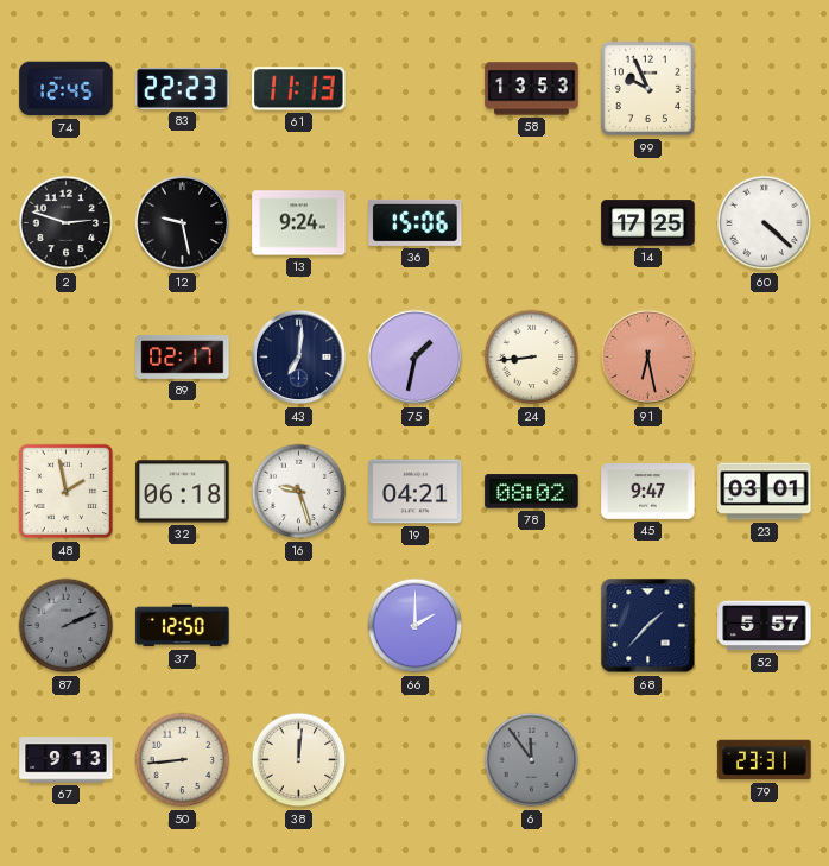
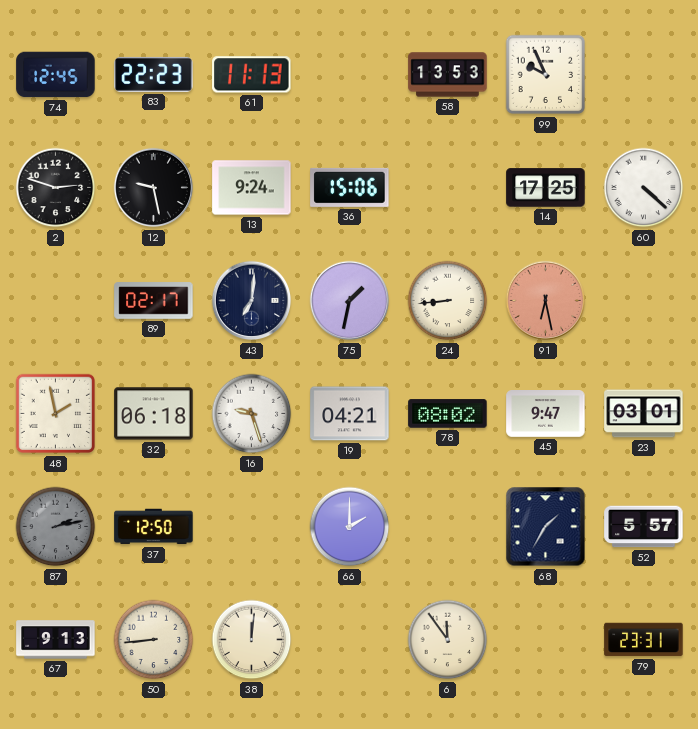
87: 2:11 -> 2:13
68: 1:37 -> 1:35
6 dial: grey -> cream
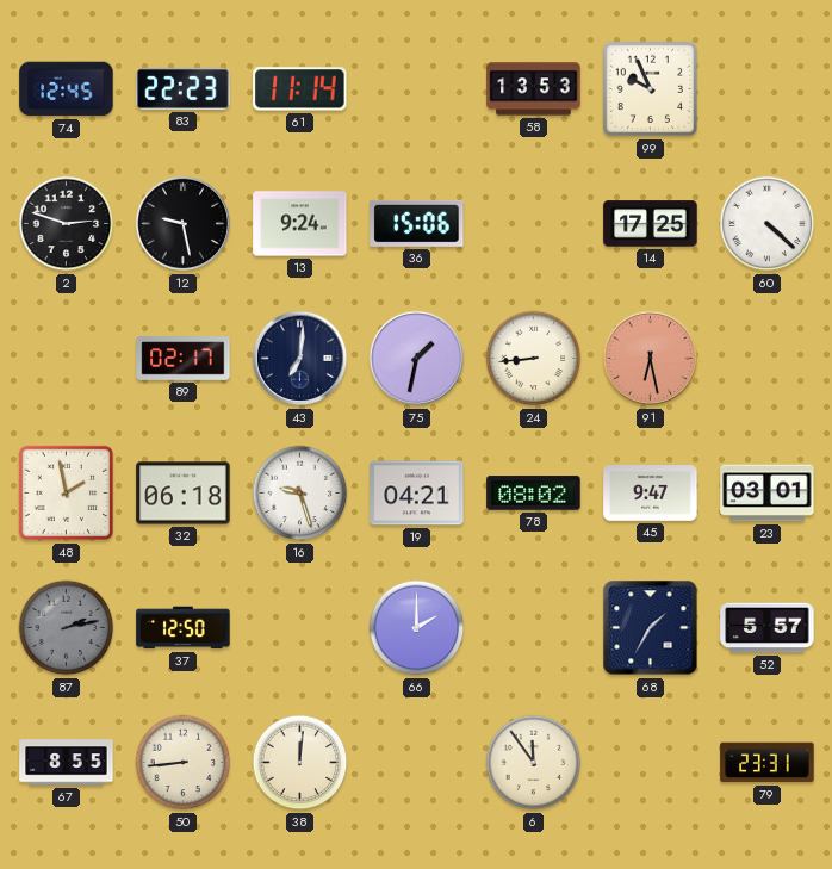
61: 11:13 -> 11:14
67: 9:13 -> 8:55
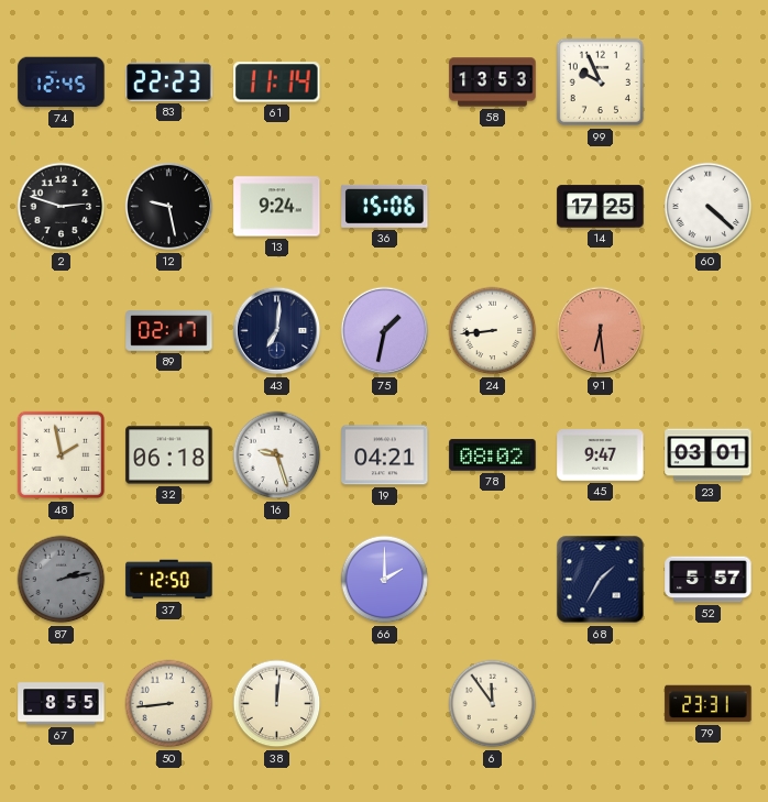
91: 6:28 -> 6:29
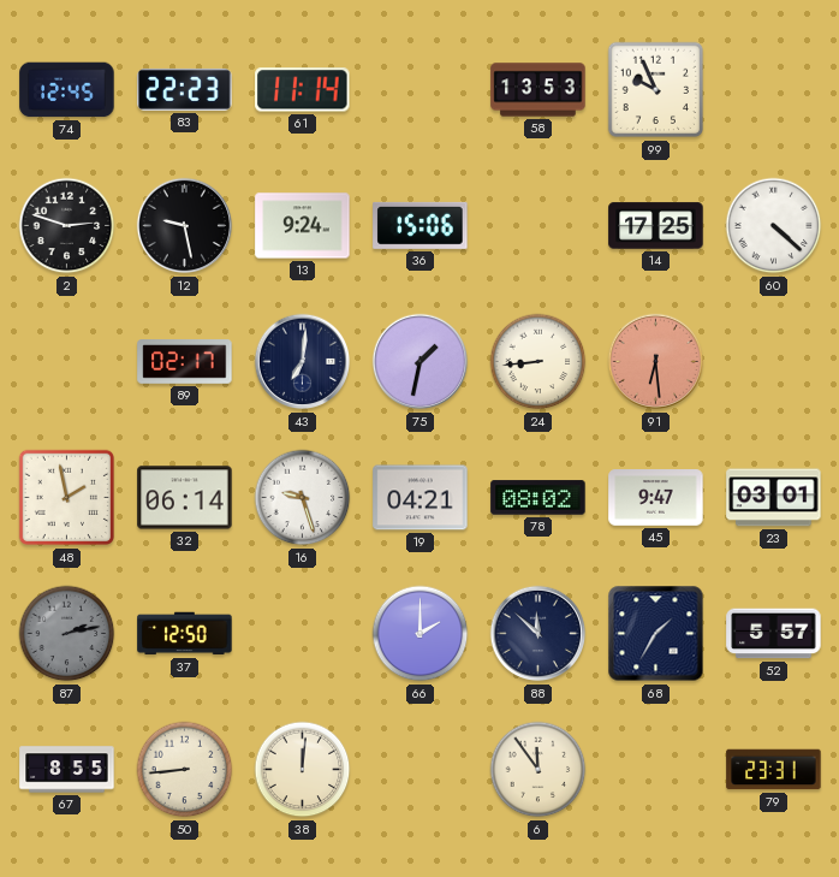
32: 06:18 -> 06:14
88: none -> 11:52
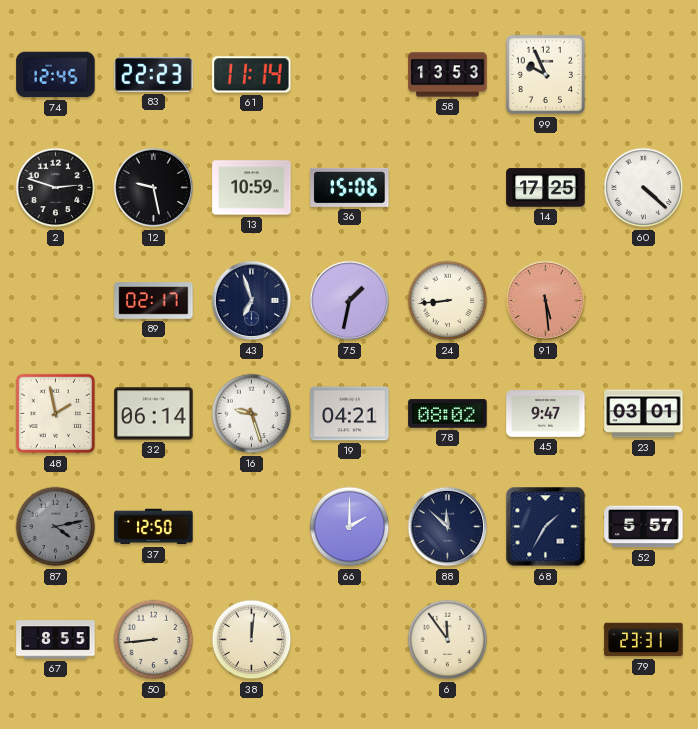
13: 9:24 -> 10:59
43: 7:01 -> 6:57
91: 6:29 -> 5:29
87: 2:13 -> 4:13
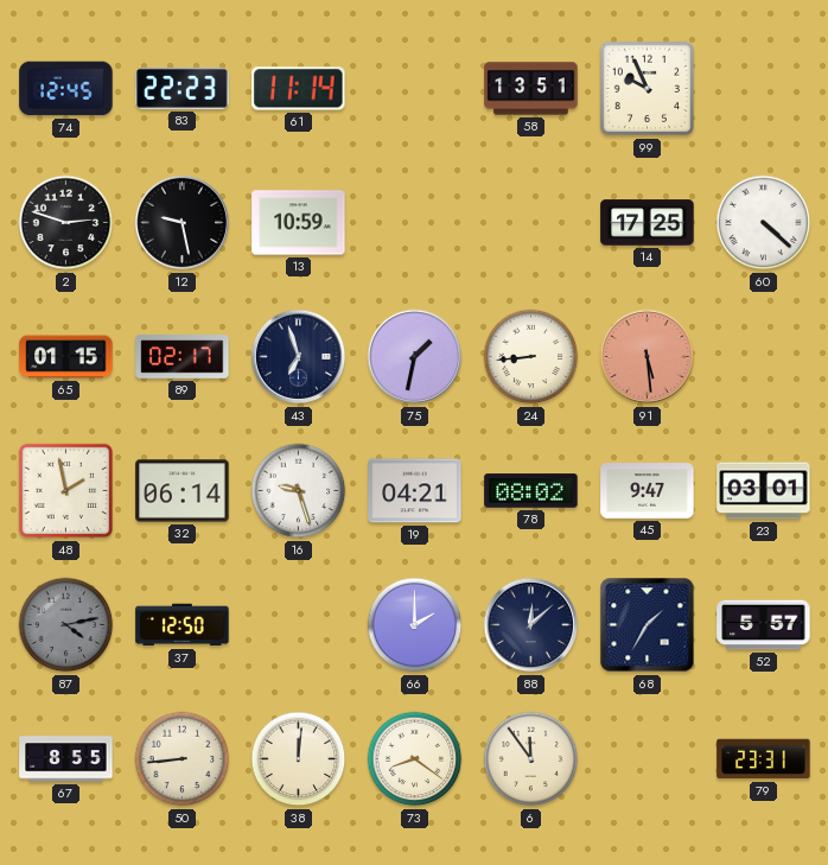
58: 13:53 -> 13:51
36: 15:06 -> none
65: none -> 01:15
88: 11:52 -> 12:08
73: none -> 8:21
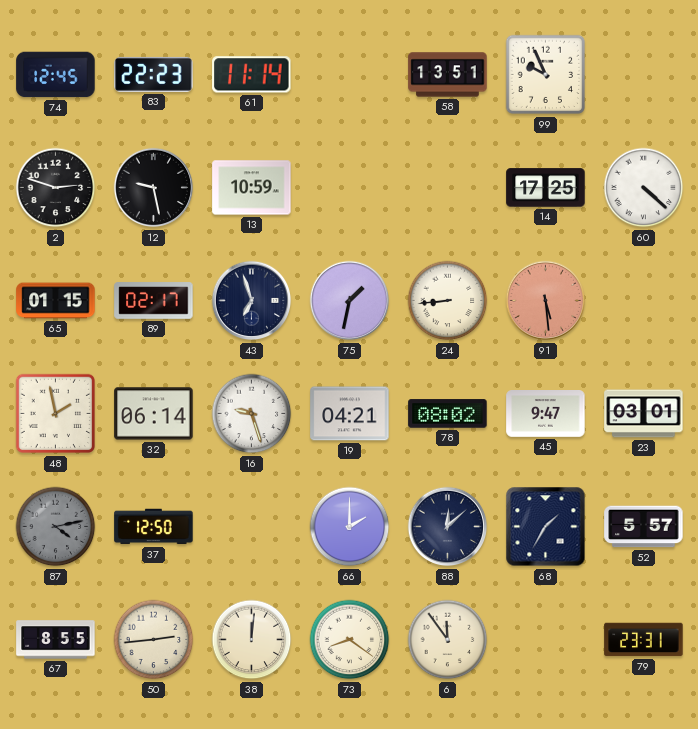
50: 8:44 -> 2:44
